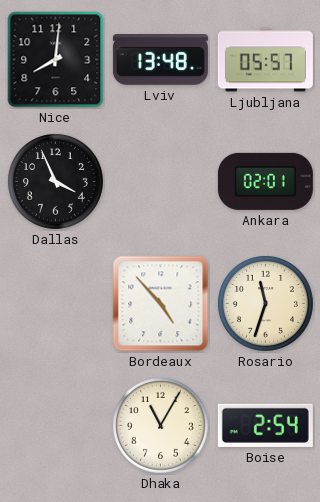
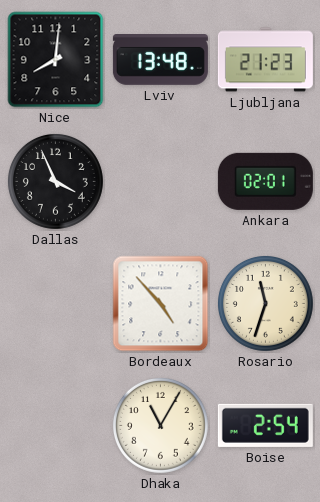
Ljubljana: 05:57 -> 21:23
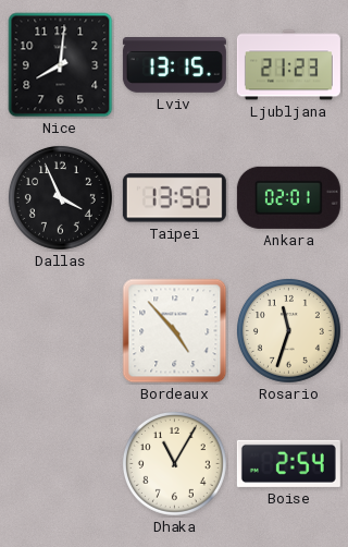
Lviv: 13:48 -> 13:15
Taipei: none -> 13:50
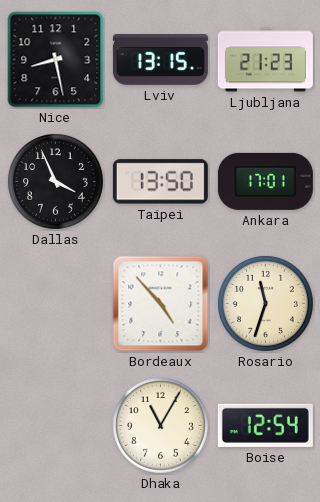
Nice: 8:01 -> 8:28
Ankara: 02:01 -> 17:01
Boise: 2:54 -> 12:54
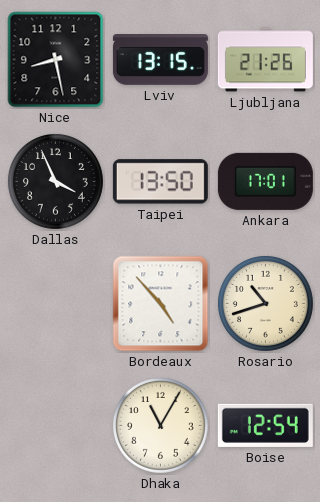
Ljubljana: 21:23 -> 21:26
Rosario: 11:33 -> 10:42
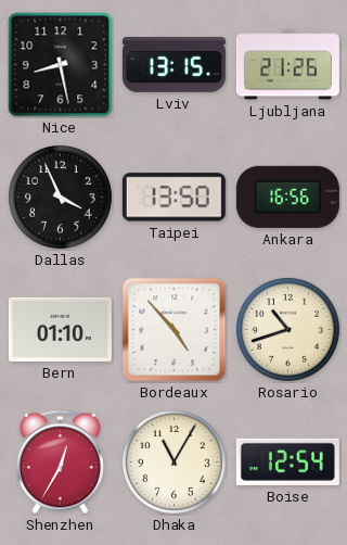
Ankara: 17:01 -> 16:56
Bern: none -> 01:10
Shenzhen: none -> 12:35
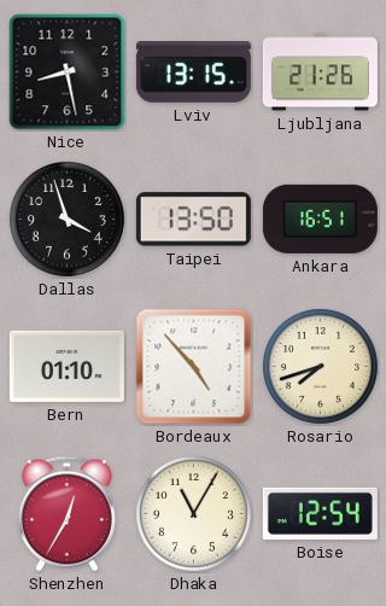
Dallas: 3:56 -> 3:57
Ankara: 16:56 -> 16:51
Rosario: 10:42 -> 7:42
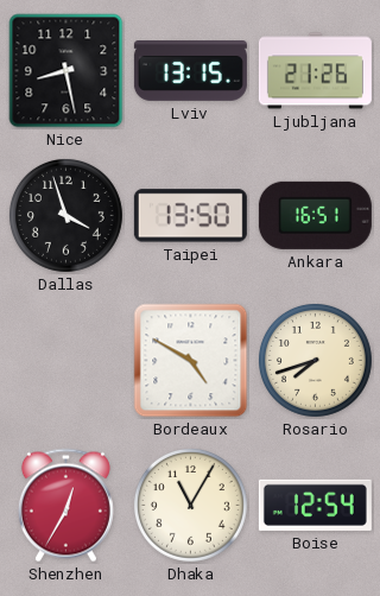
Bern: 01:10 -> none
Bordeaux: 4:53 -> 4:50
